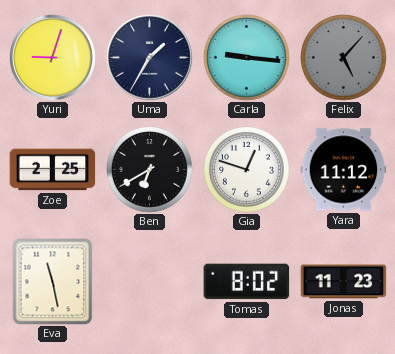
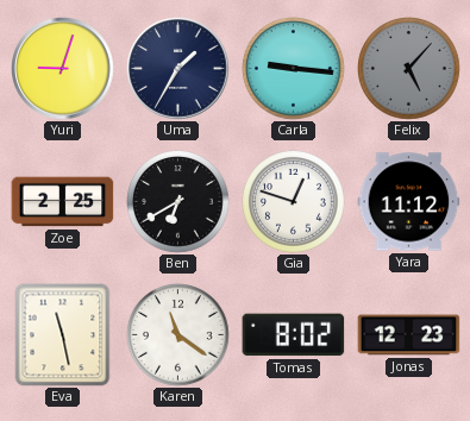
Karen: none -> 11:21
Jonas: 11:23 -> 12:23
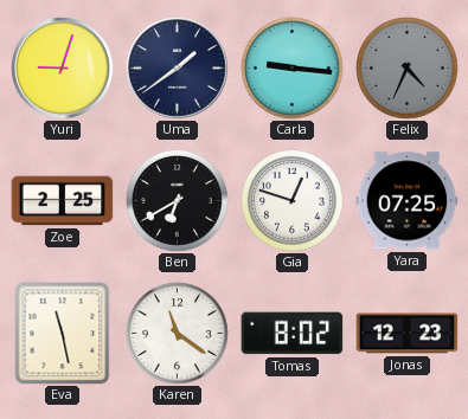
Uma: 1:35 -> 1:39
Felix: 5:07 -> 4:34
Yara: 11:12 -> 07:25
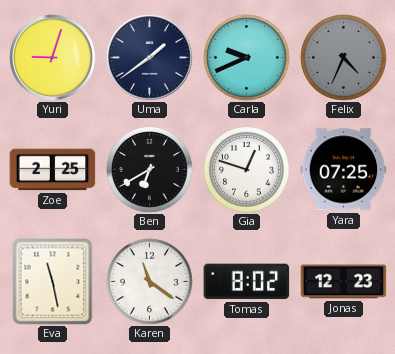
Carla: 9:16 -> 9:41
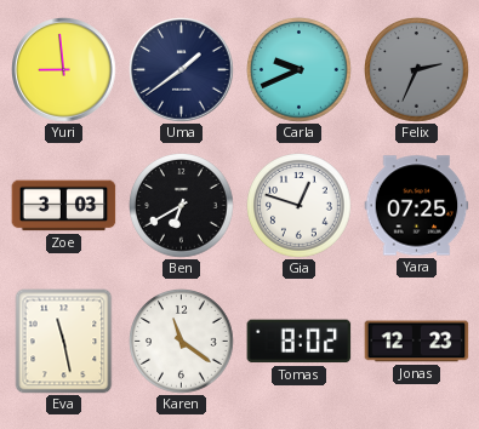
Yuri: 9:03 -> 8:59
Felix: 4:34 -> 2:34
Zoe: 2:25 -> 3:03
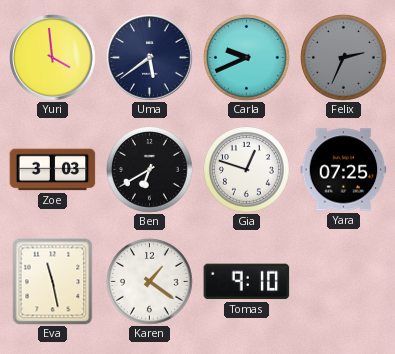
Yuri: 8:59 -> 3:59
Uma: 1:39 -> 5:39
Karen: 11:21 -> 1:21
Tomas: 8:02 -> 9:10
Jonas: 12:23 -> none
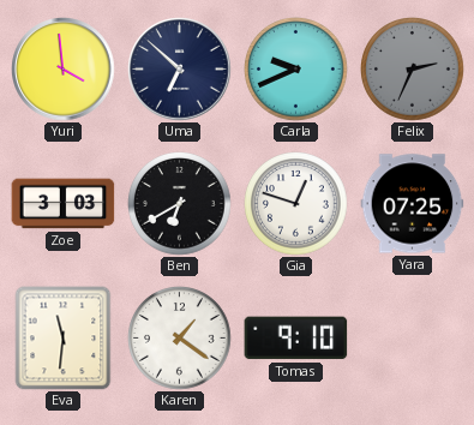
Uma: 5:39 -> 6:52
Eva: 11:28 -> 11:31
